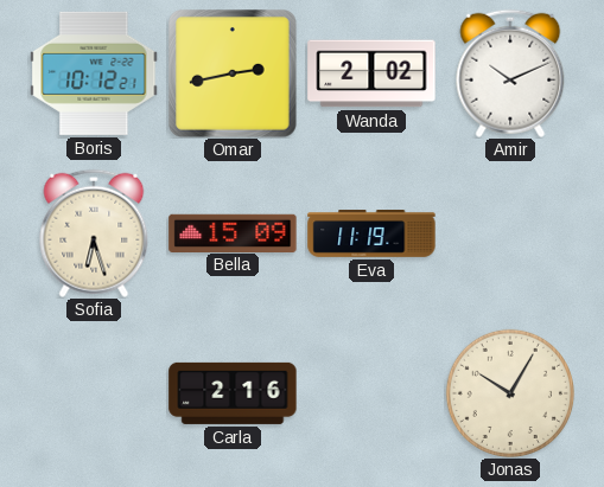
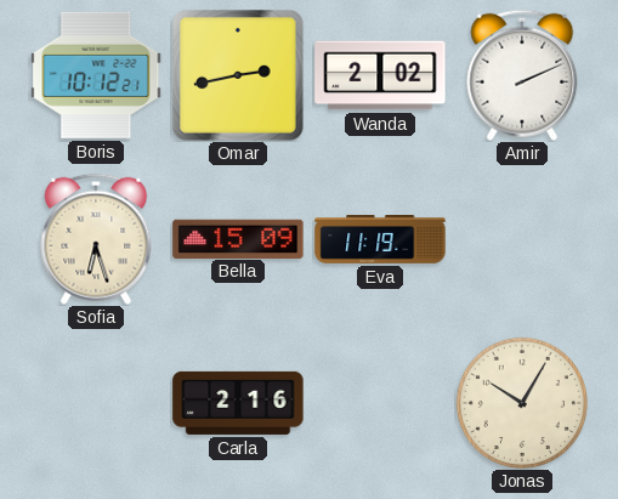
Amir: 10:11 -> 2:11
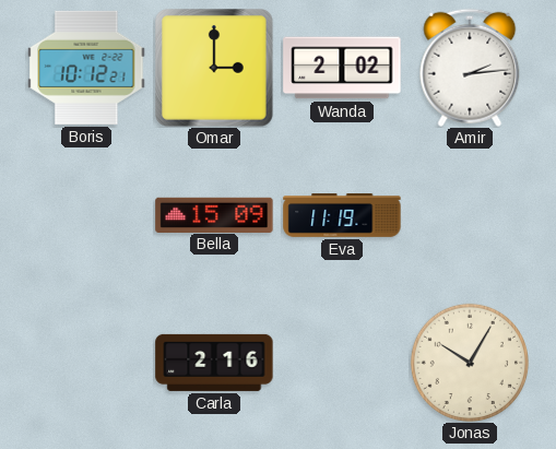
Omar: 2:43 -> 3:00
Amir: 2:11 -> 2:14
Sofia: 6:27 -> none
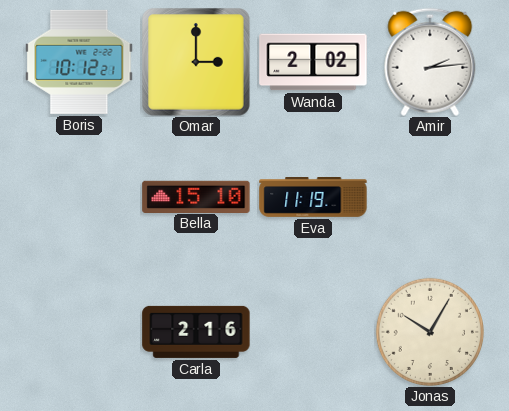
Bella: 15:09 -> 15:10
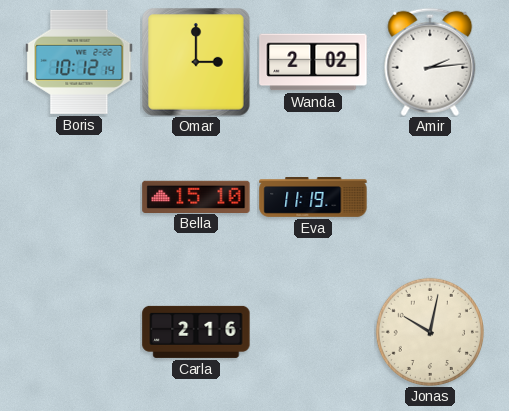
Boris: 10:12:21 -> 10:12:14
Jonas: 10:05 -> 10:02
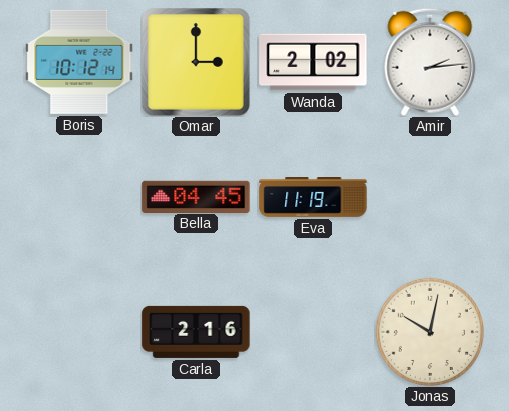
Bella: 15:10 -> 04:45
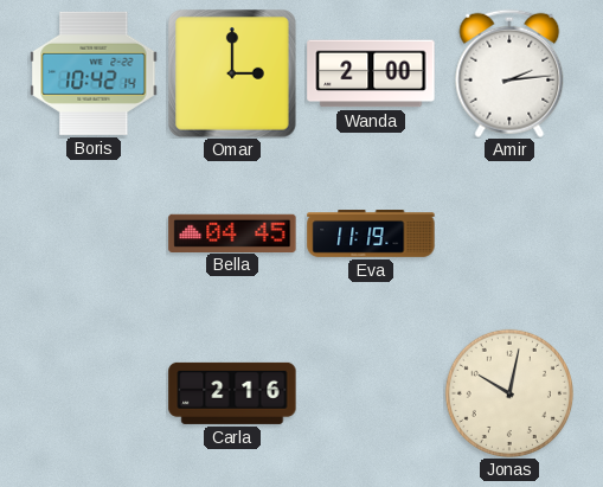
Boris: 10:12 -> 10:42
Wanda: 2:02 -> 2:00
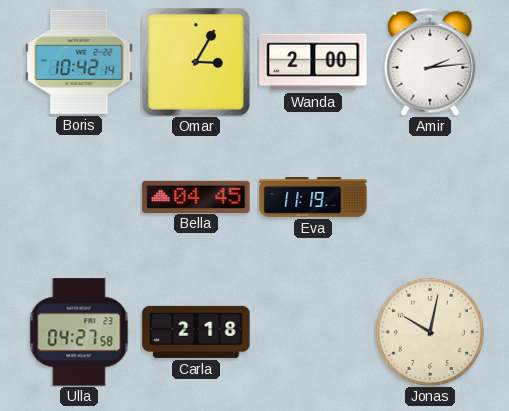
Omar: 3:00 -> 3:05
Ulla: none -> 04:27
Carla: 2:16 -> 2:18
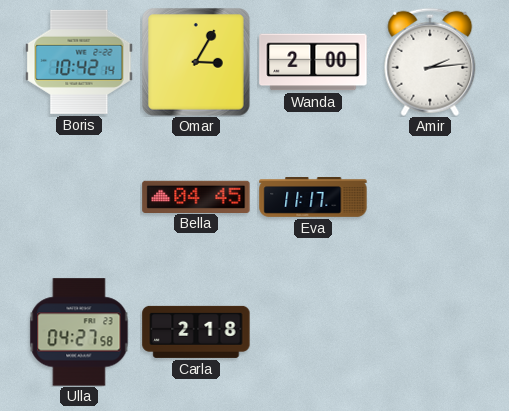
Eva: 11:19 -> 11:17
Jonas: 10:02 -> none
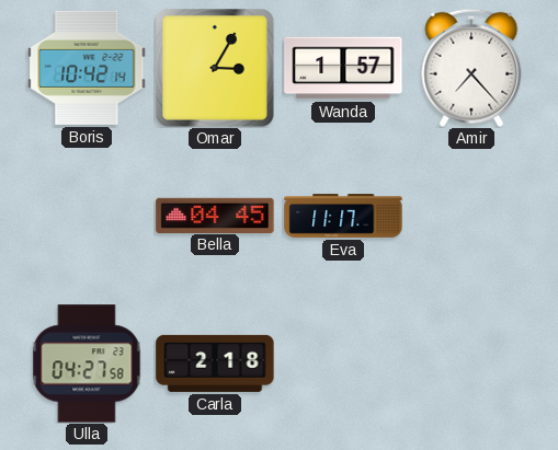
Wanda: 2:00 -> 1:57
Amir: 2:14 -> 7:23
